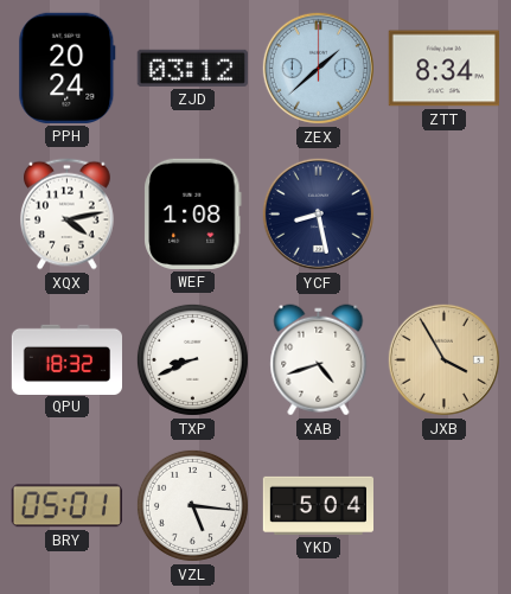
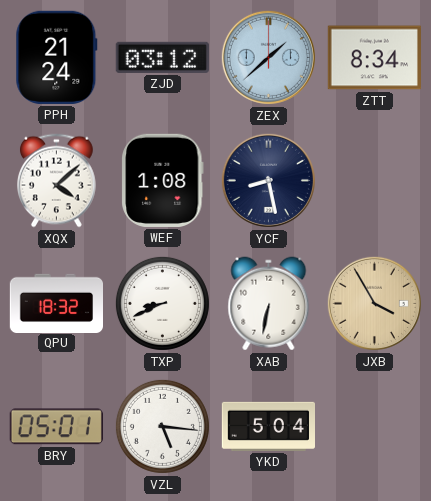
PPH: 20:24 -> 21:24
XQX: 4:13 -> 4:08
XAB: 4:42 -> 6:32
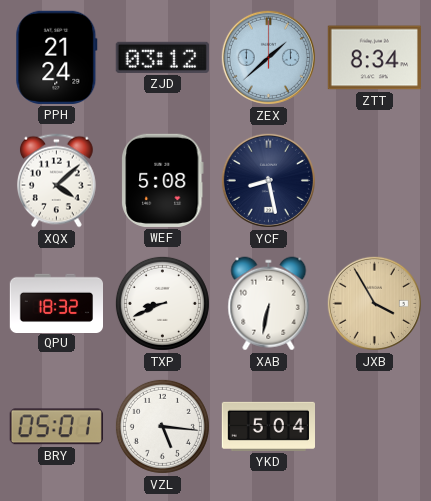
WEF: 1:08 -> 5:08
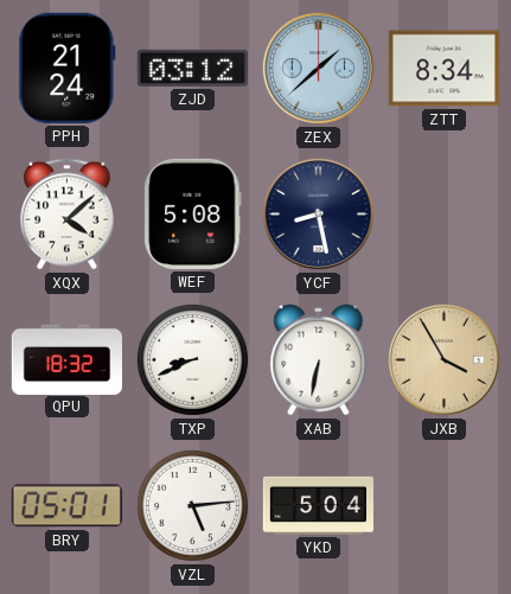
VZL: 5:16 -> 5:14
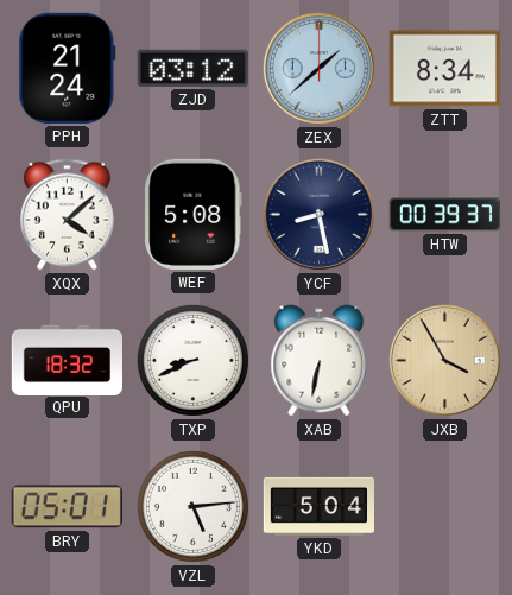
HTW: none -> 00:39
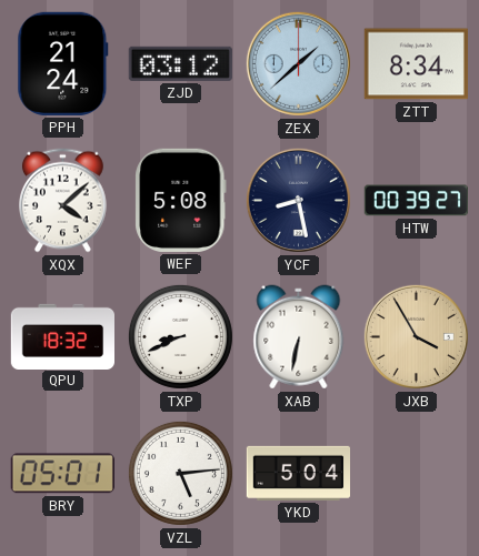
HTW: 00:39:37 -> 00:39:27
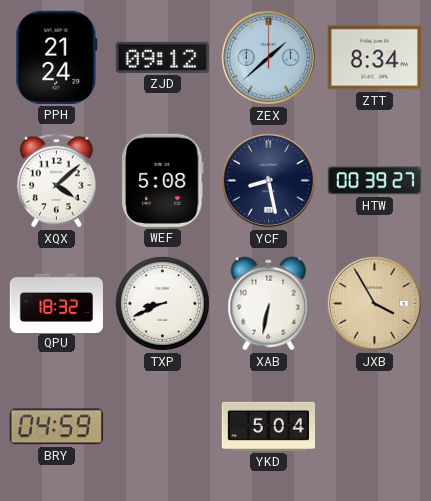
ZJD: 03:12 -> 09:12
BRY: 05:01 -> 04:59
VZL: 5:14 -> none
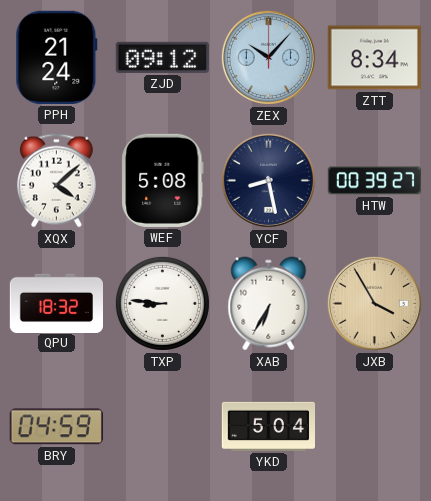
ZEX: 1:38 -> 10:07
TXP: 8:41 -> 8:46
XAB: 6:32 -> 6:35
